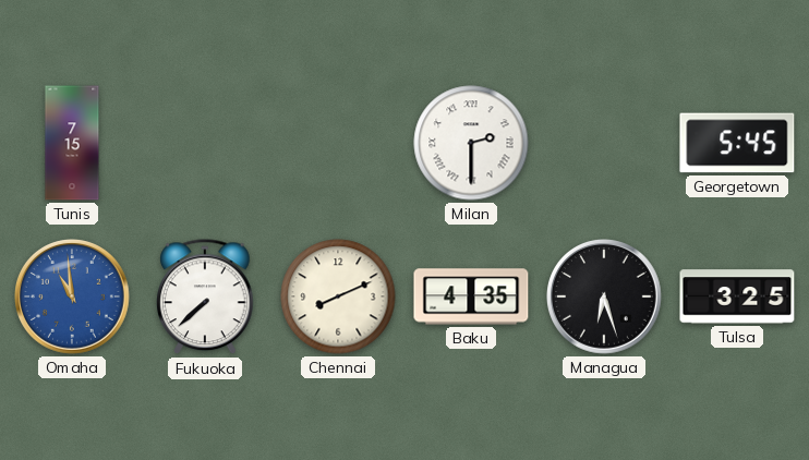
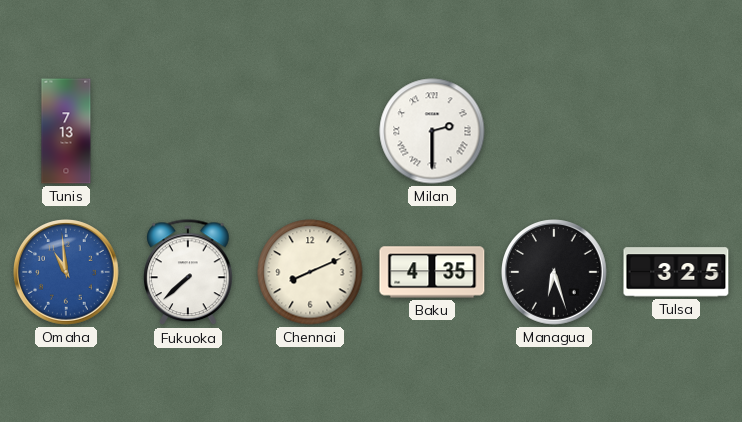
Tunis: 7:15 -> 7:13
Georgetown: 5:45 -> none
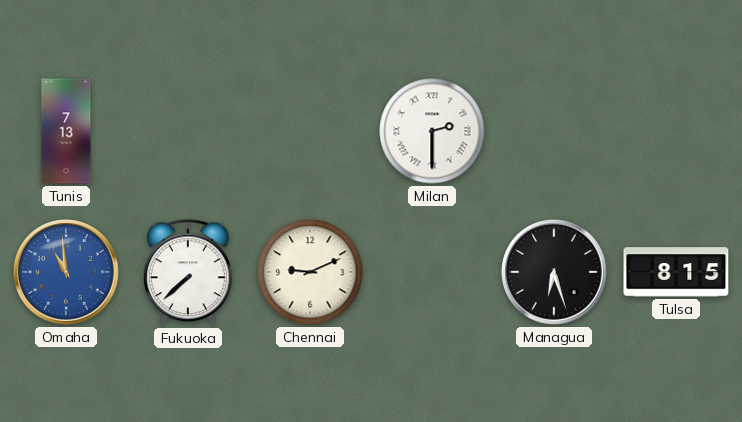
Chennai: 8:11 -> 9:11
Baku: 4:35 -> none
Tulsa: 3:25 -> 8:15
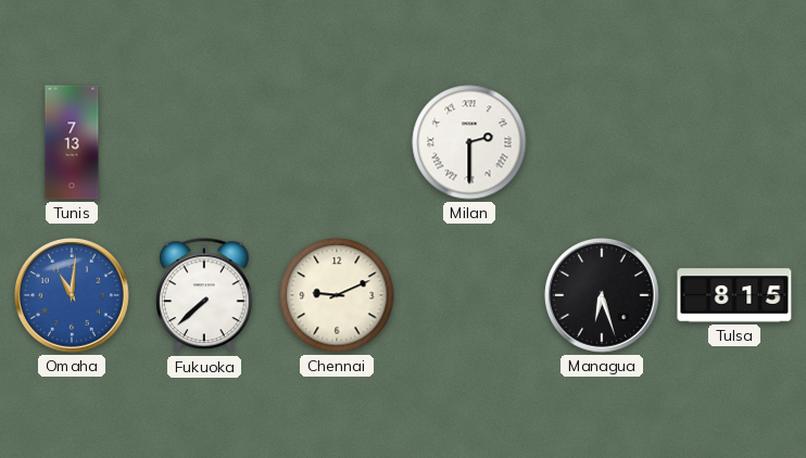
Omaha: 10:59 -> 11:01
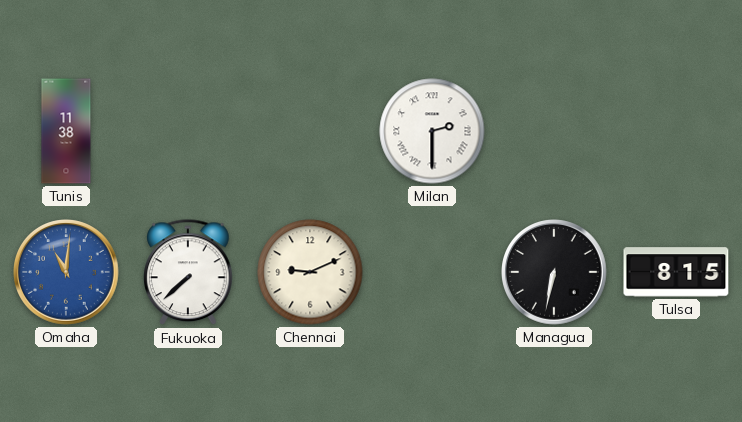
Tunis: 7:13 -> 11:38
Managua: 6:27 -> 6:32
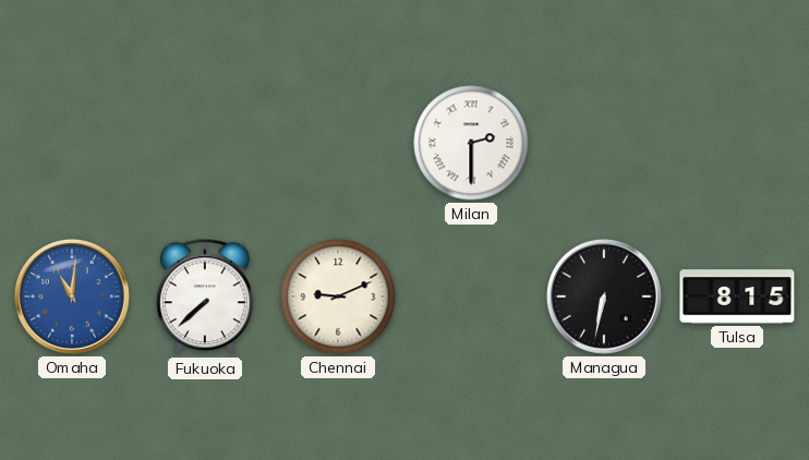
Tunis: 11:38 -> none
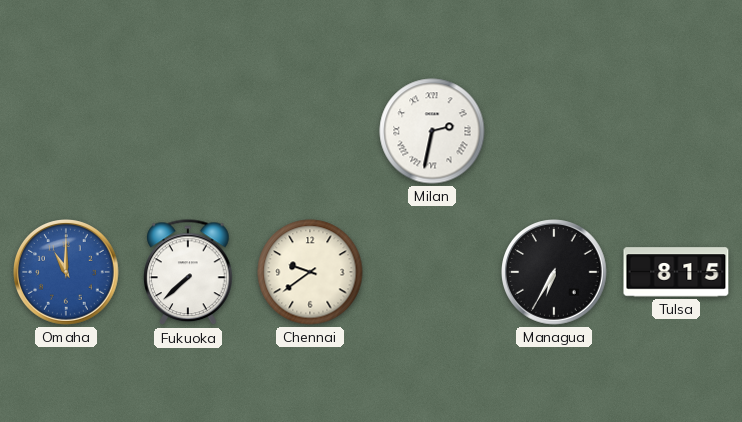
Milan: 2:30 -> 2:32
Omaha: 11:01 -> 11:00
Chennai: 9:11 -> 9:39
Managua: 6:32 -> 6:35
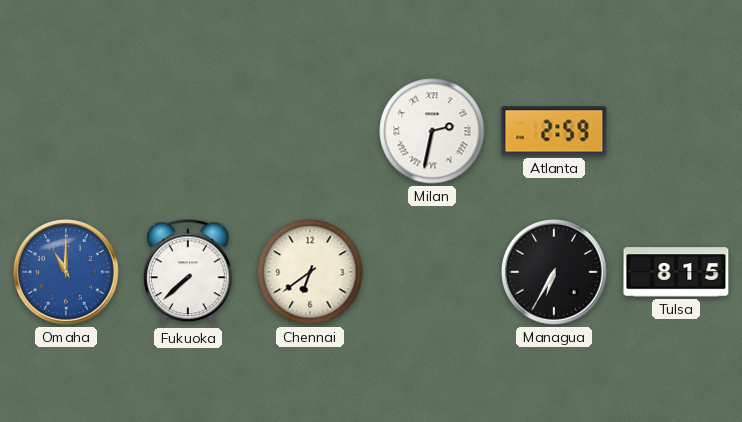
Atlanta: none -> 2:59
Chennai: 9:39 -> 6:39
